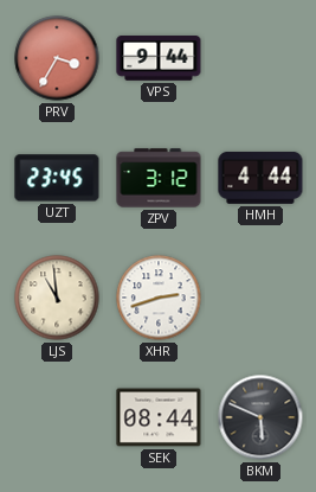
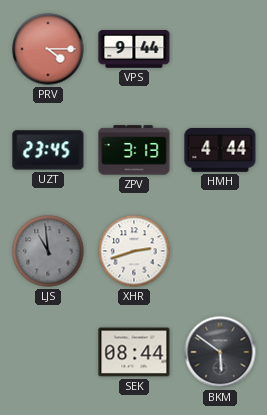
PRV: 3:35 -> 4:15
ZPV: 3:12 -> 3:13
LJS dial: cream -> grey
BKM: 5:49 -> 5:51
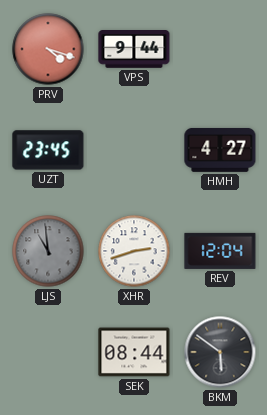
PRV: 4:15 -> 4:18
ZPV: 3:13 -> none
HMH: 4:44 -> 4:27
REV: none -> 12:04
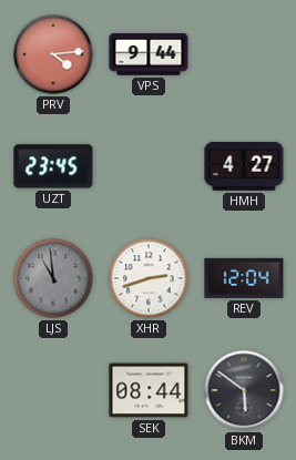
PRV: 4:18 -> 4:14
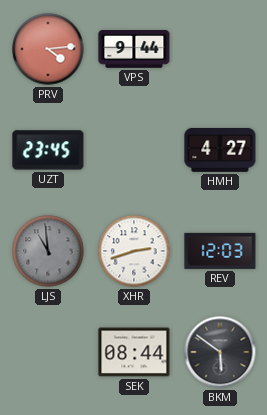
REV: 12:04 -> 12:03
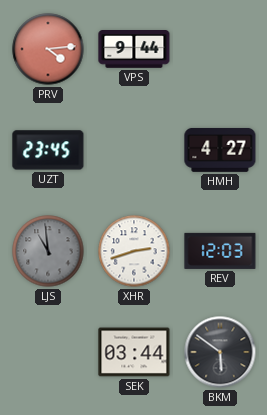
SEK: 08:44 -> 03:44
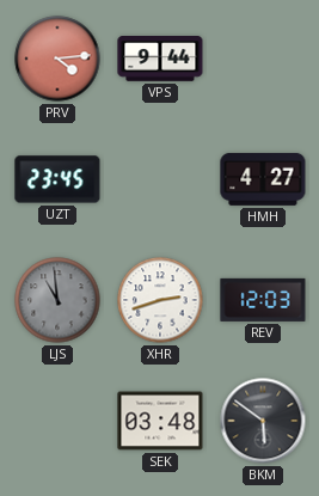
SEK: 03:44 -> 03:48
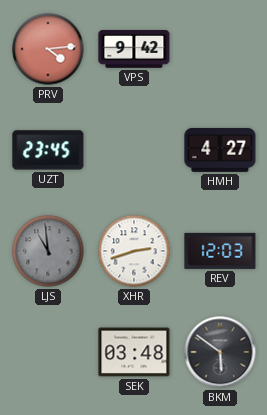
VPS: 9:44 -> 9:42
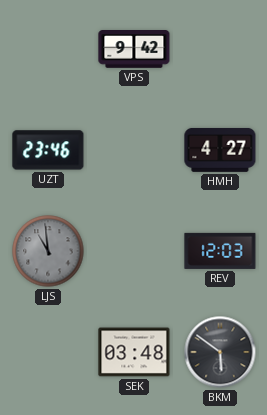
PRV: 4:14 -> none
UZT: 23:45 -> 23:46
XHR: 2:42 -> none
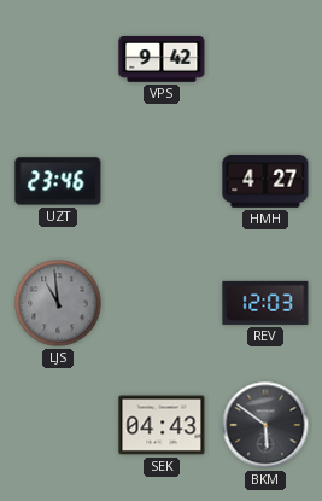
SEK: 03:48 -> 04:43
